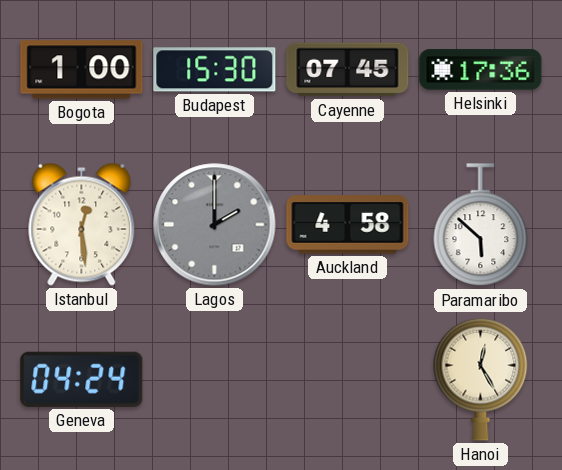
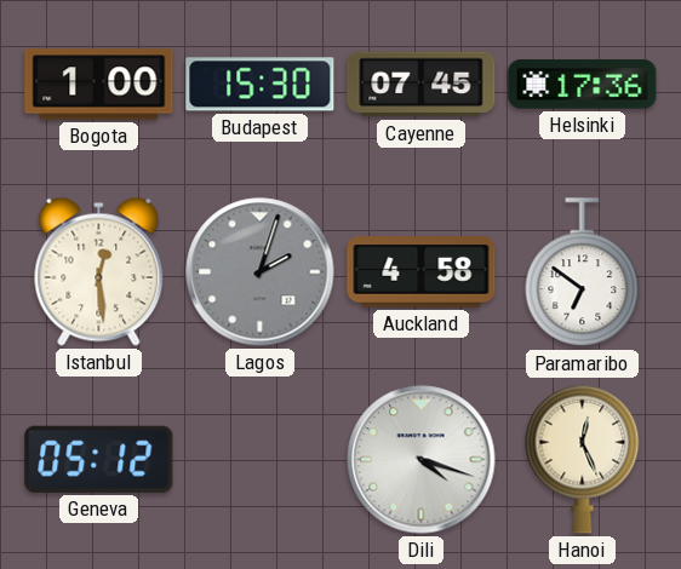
Lagos: 2:00 -> 2:03
Paramaribo: 5:52 -> 6:51
Geneva: 04:24 -> 05:12
Dili: none -> 4:18
Hanoi: 12:25 -> 12:26
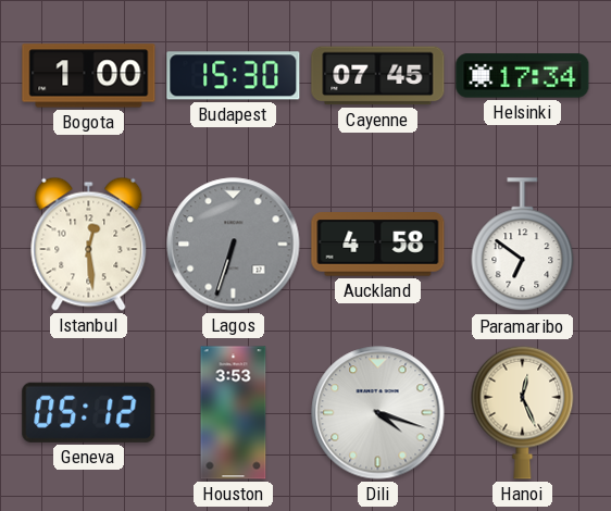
Helsinki: 17:36 -> 17:34
Lagos: 2:03 -> 6:33
Houston: none -> 3:53
